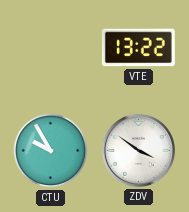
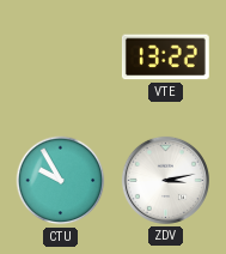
ZDV: 3:51 -> 3:13
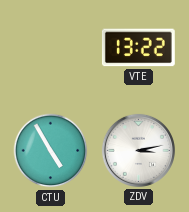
CTU: 9:55 -> 4:55
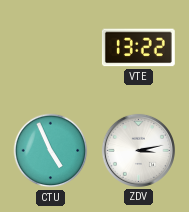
CTU: 4:55 -> 4:56
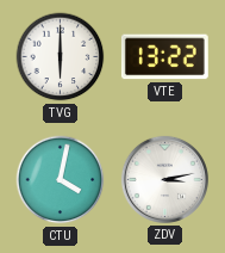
TVG: none -> 6:00
CTU: 4:56 -> 4:02
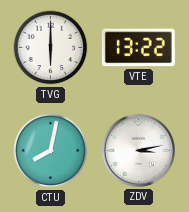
CTU: 4:02 -> 8:02
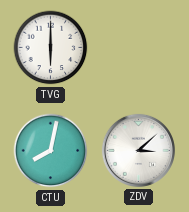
VTE: 13:22 -> none
ZDV: 3:13 -> 3:08
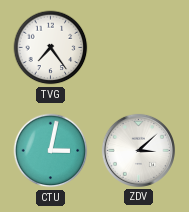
TVG: 6:00 -> 7:24
CTU: 8:02 -> 3:02
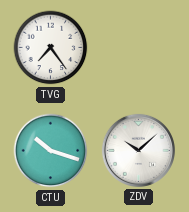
CTU: 3:02 -> 10:18
ZDV: 3:08 -> 10:08
